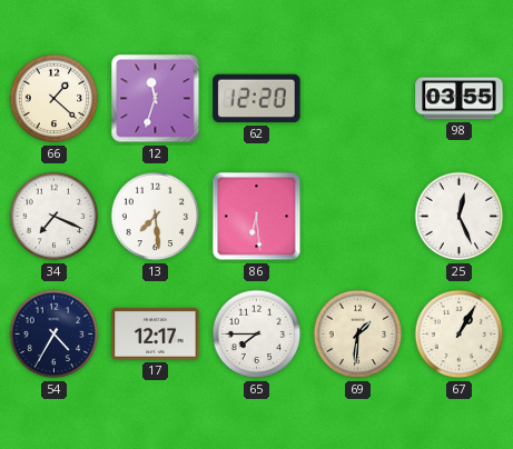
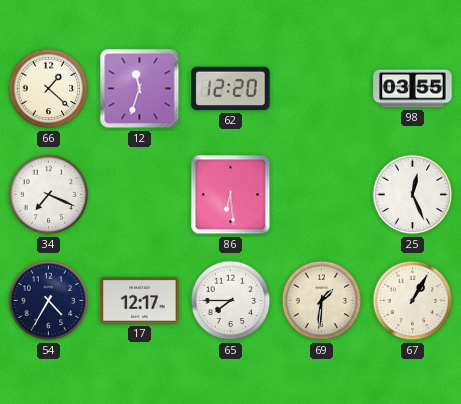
13: 7:29 -> none
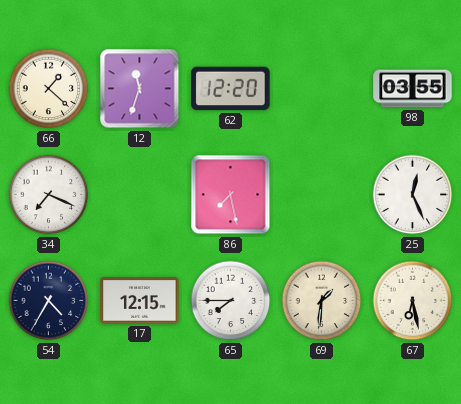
86: 6:29 -> 7:28
17: 12:17 -> 12:15
67: 1:05 -> 6:28
